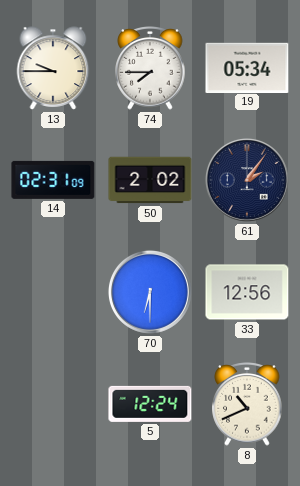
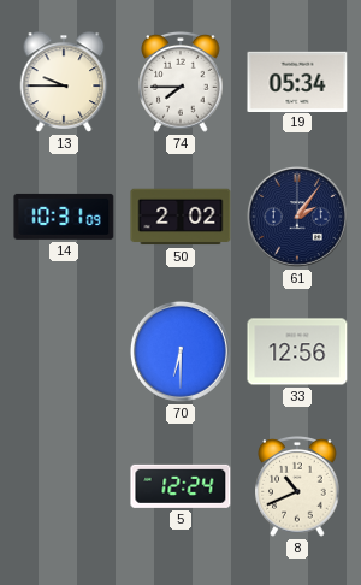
14: 02:31 -> 10:31
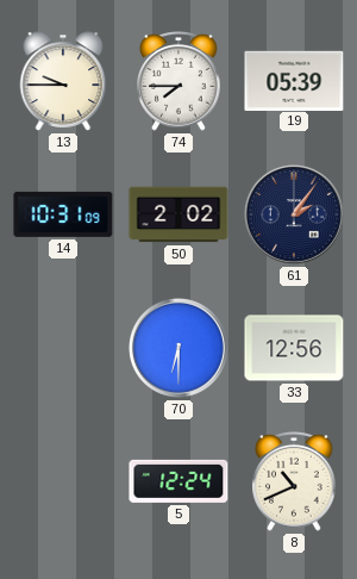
19: 05:34 -> 05:39
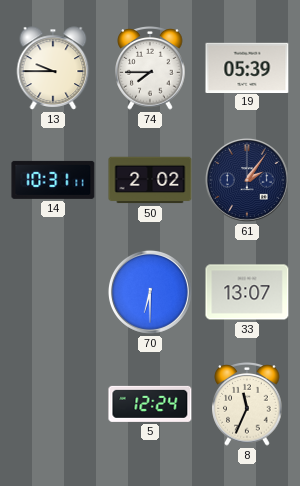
14: 10:31:09 -> 10:31:11
33: 12:56 -> 13:07
8: 10:41 -> 11:34
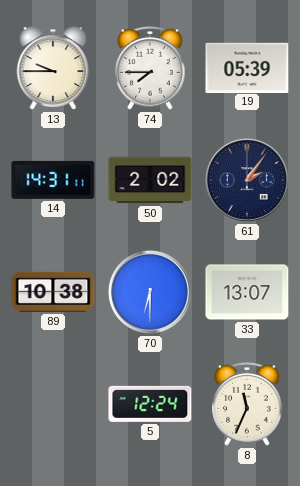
14: 10:31 -> 14:31
89: none -> 10:38
